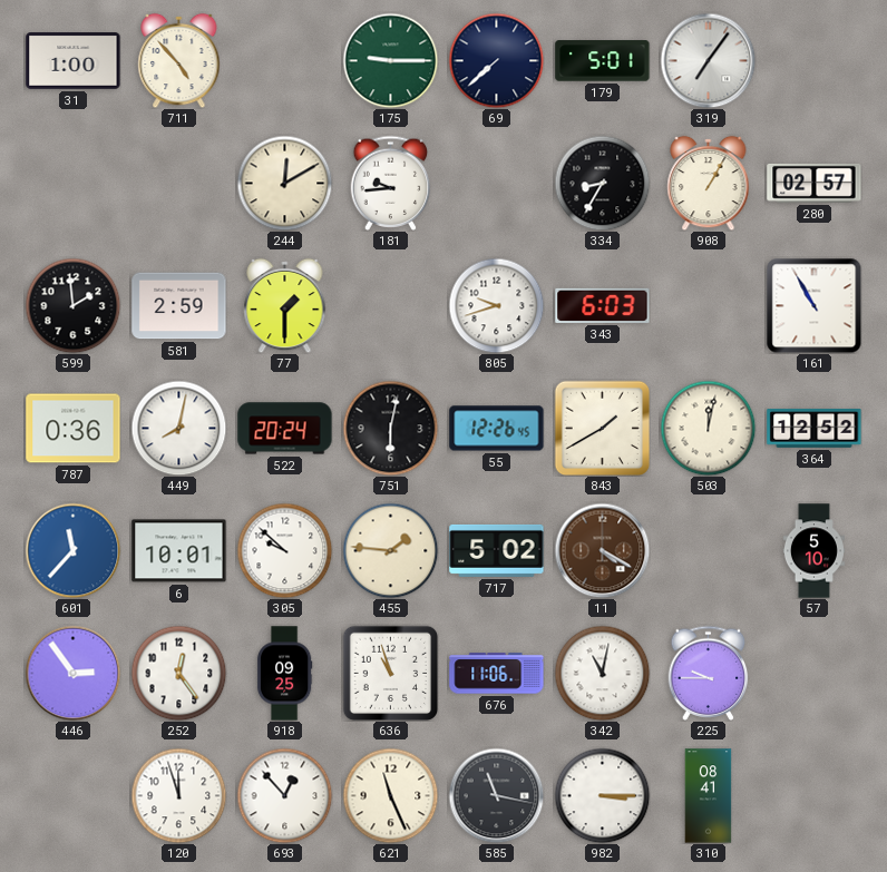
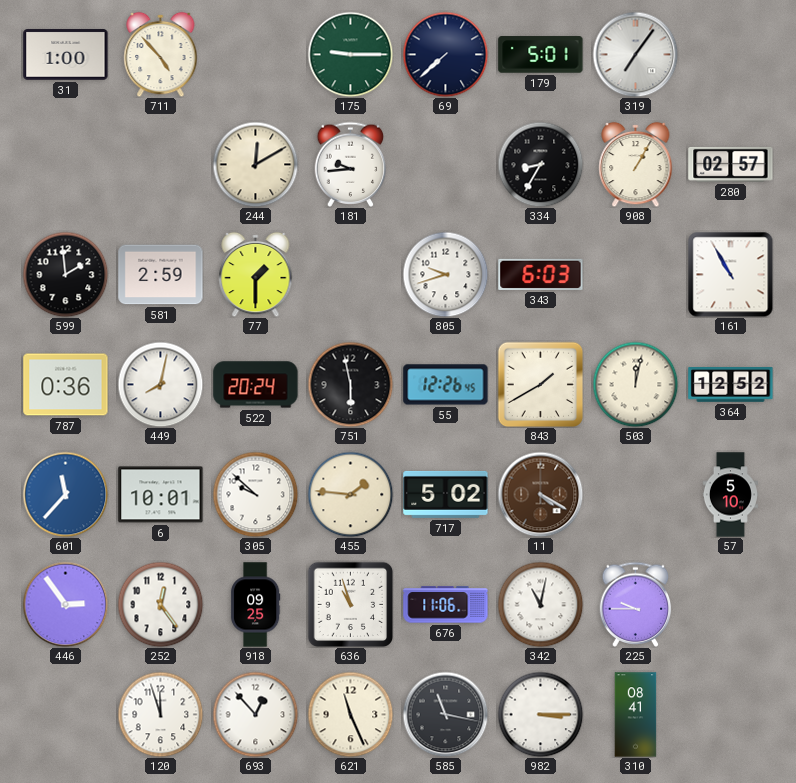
751: 6:02 -> 5:58
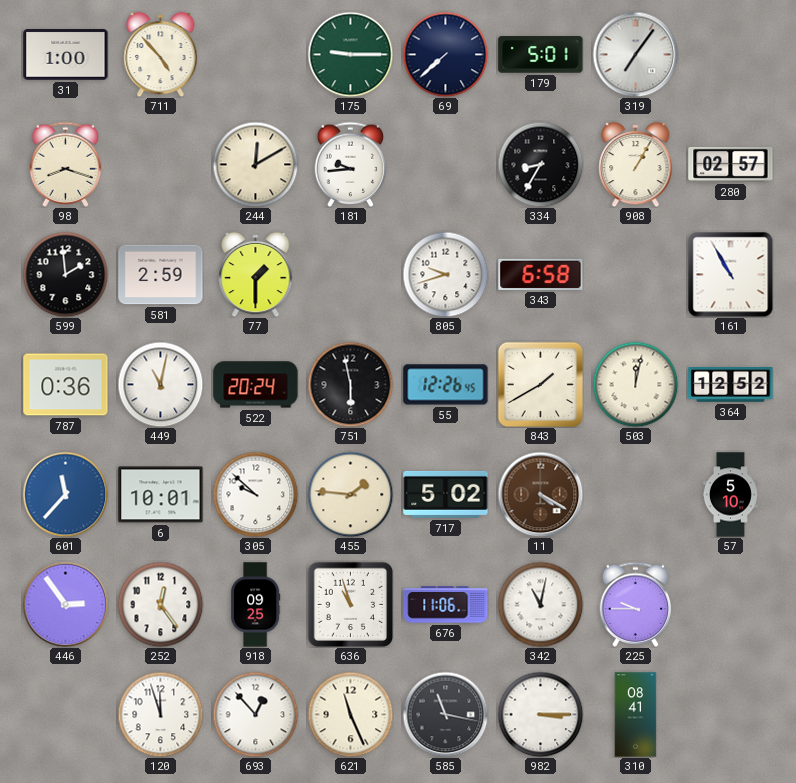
98: none -> 8:18
343: 6:03 -> 6:58
449: 8:02 -> 11:02
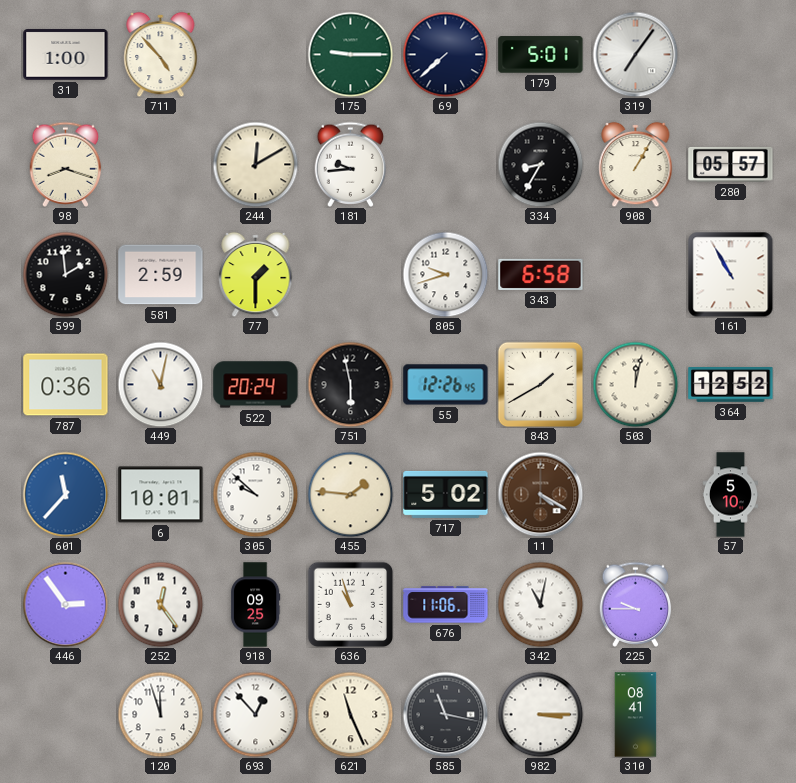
280: 02:57 -> 05:57
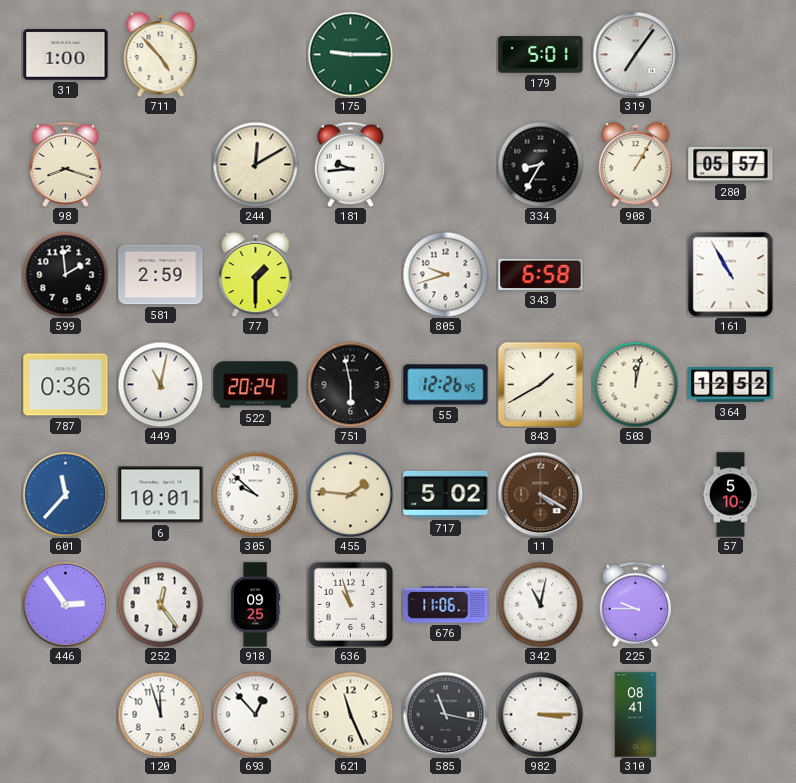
69: 7:38 -> none
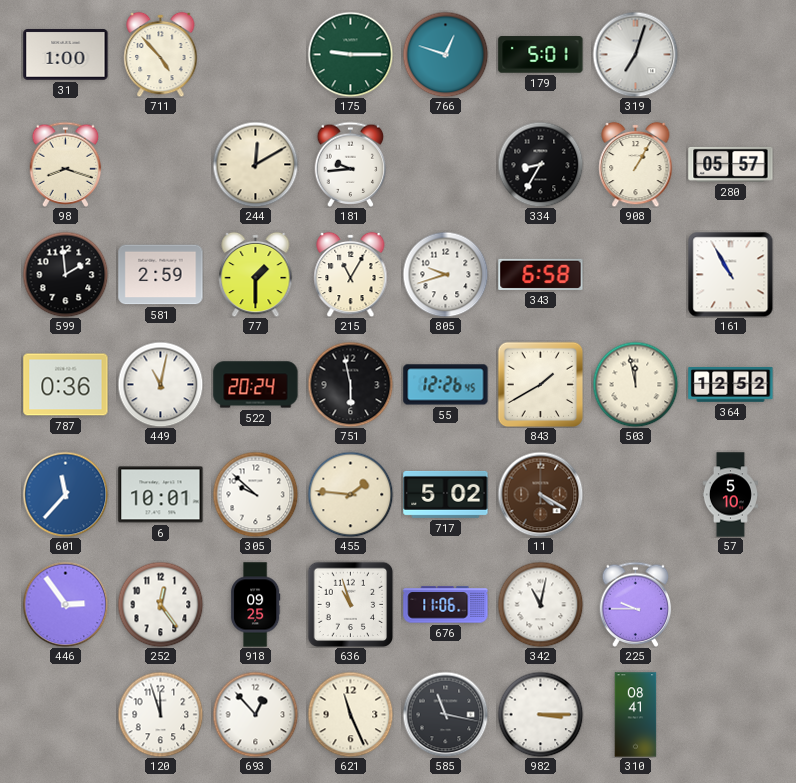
766: none -> 12:48
319: 7:06 -> 7:03
215: none -> 11:05
503: 12:02 -> 11:58
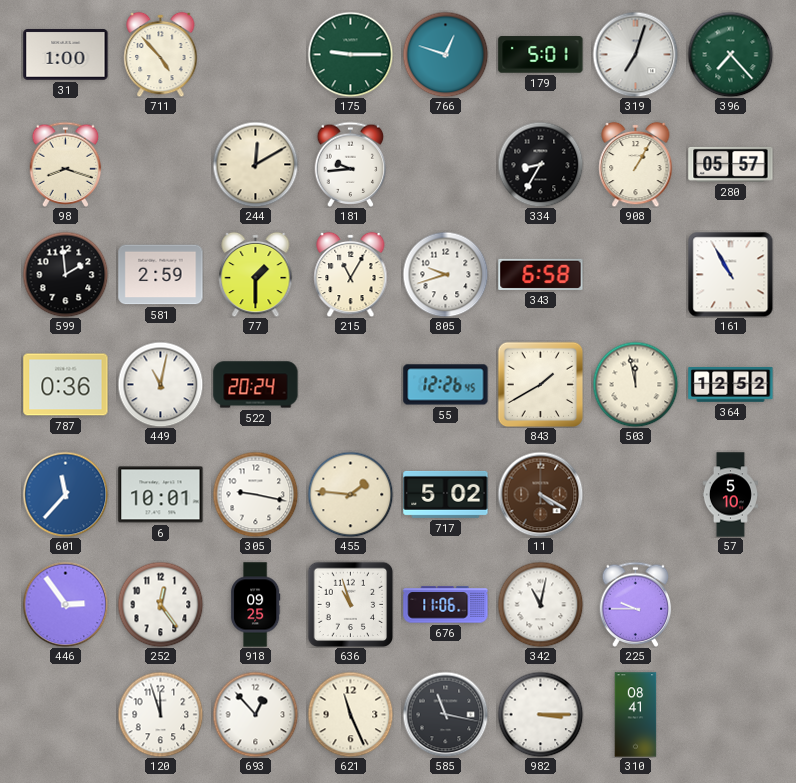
396: none -> 7:23
751: 5:58 -> none
305: 9:52 -> 9:17
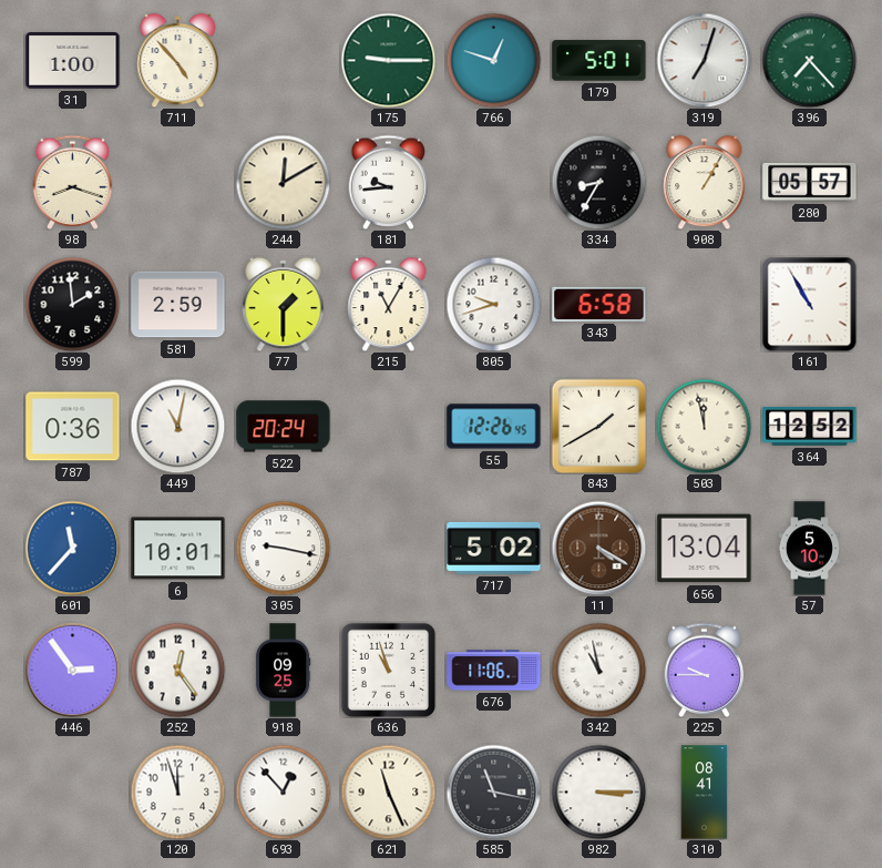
455: 1:46 -> none
656: none -> 13:04
342: 11:02 -> 10:58
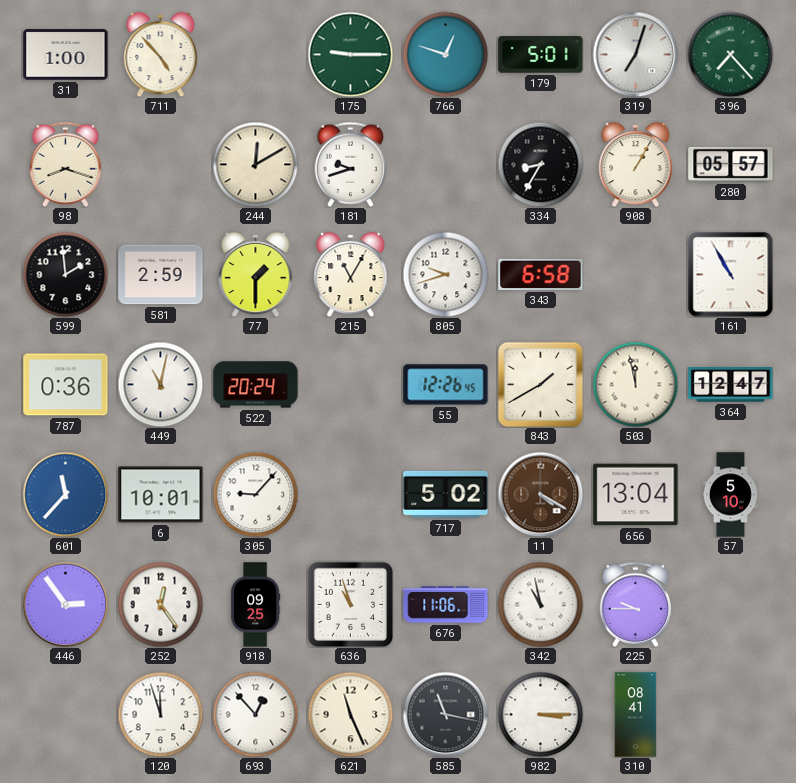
181: 9:44 -> 9:42
364: 12:52 -> 12:47
305: 9:17 -> 9:07
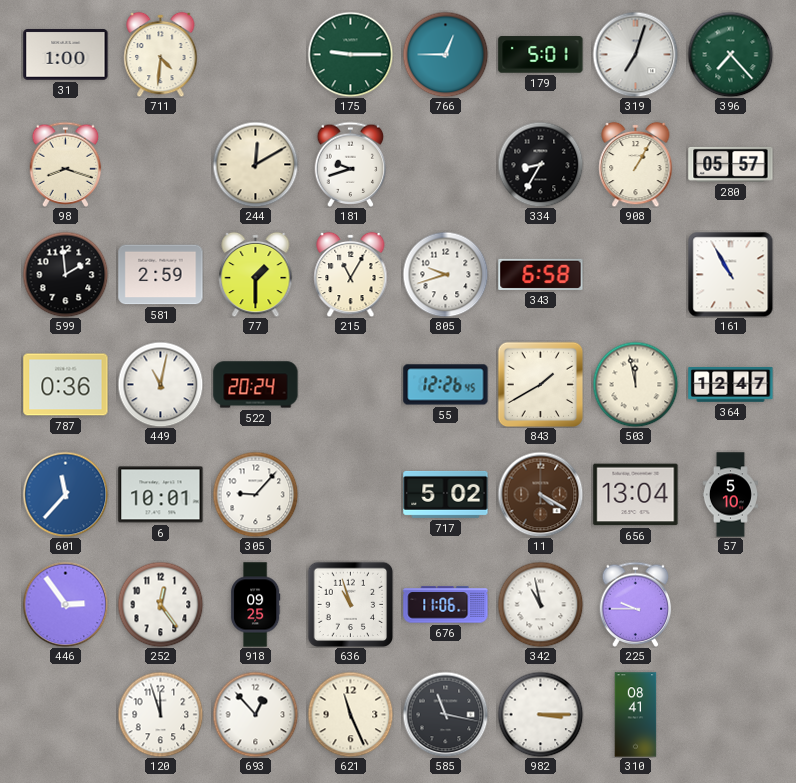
711: 4:53 -> 4:31
766: 12:48 -> 12:45
